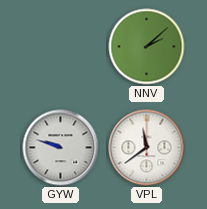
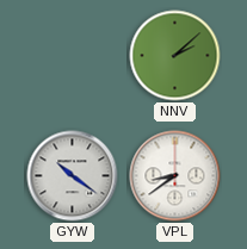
GYW: 9:48 -> 10:21
VPL: 11:39 -> 8:39
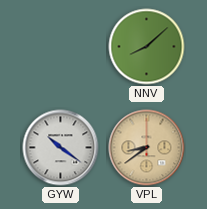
NNV: 2:08 -> 8:08
VPL dial: white -> champagne
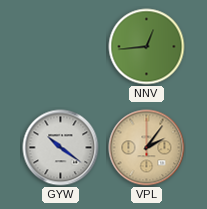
NNV: 8:08 -> 12:44
VPL: 8:39 -> 2:06
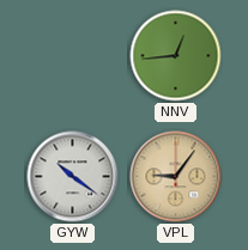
VPL: 2:06 -> 9:06
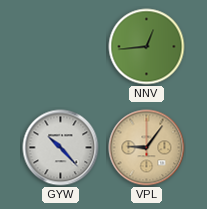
GYW: 10:21 -> 10:23
